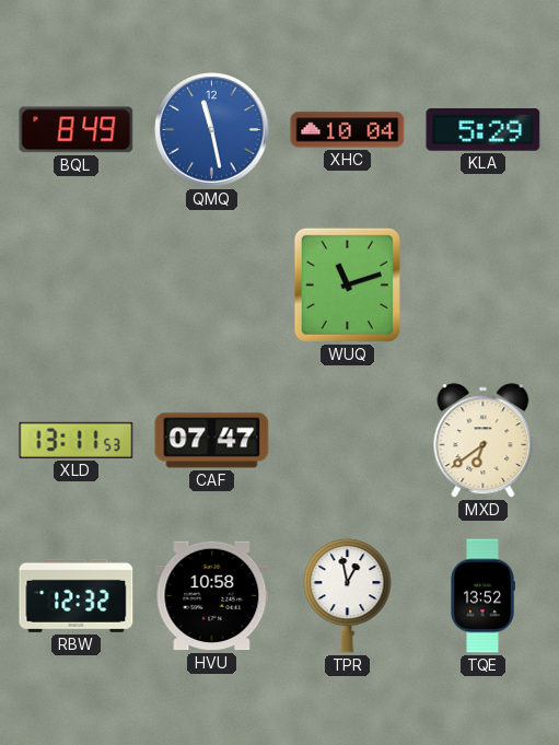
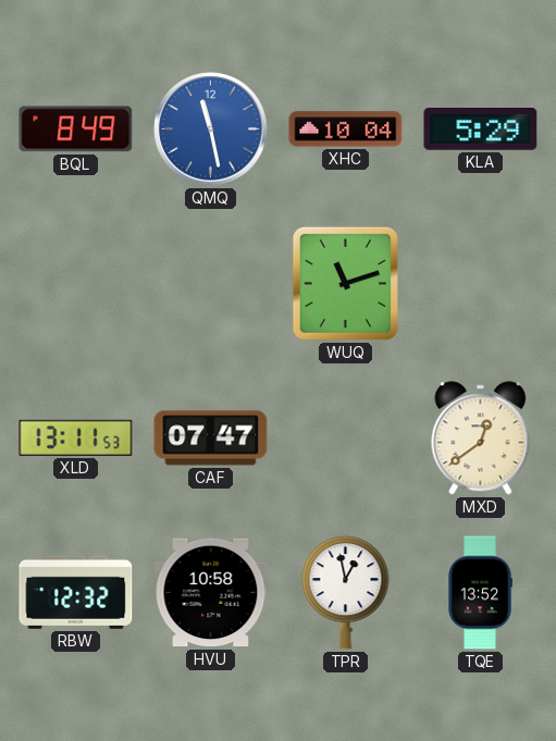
MXD: 6:39 -> 12:39
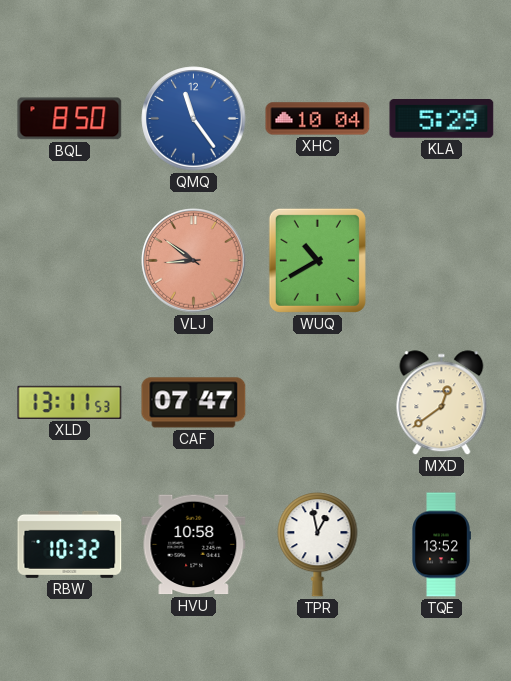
BQL: 8:49 -> 8:50
QMQ: 11:28 -> 11:24
VLJ: none -> 8:51
WUQ: 11:12 -> 10:40
RBW: 12:32 -> 10:32
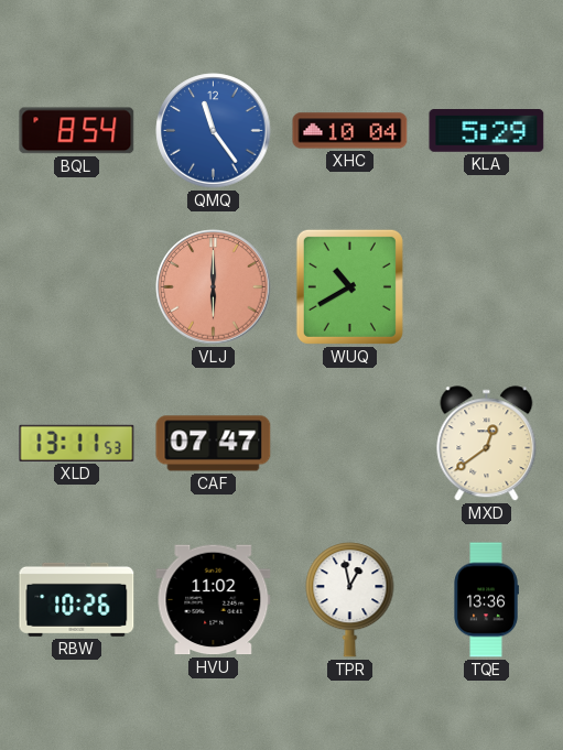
BQL: 8:50 -> 8:54
VLJ: 8:51 -> 6:00
RBW: 10:32 -> 10:26
HVU: 10:58 -> 11:02
TQE: 13:52 -> 13:36
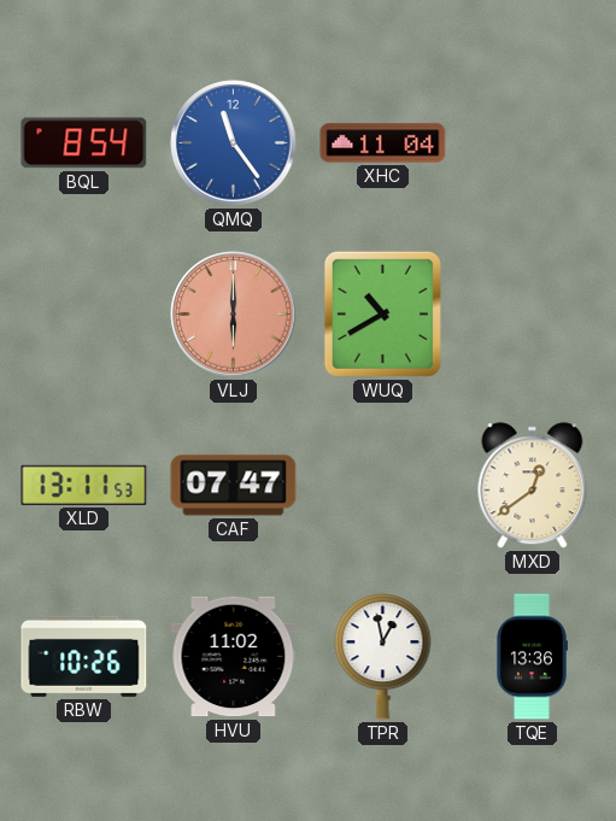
XHC: 10:04 -> 11:04
KLA: 5:29 -> none
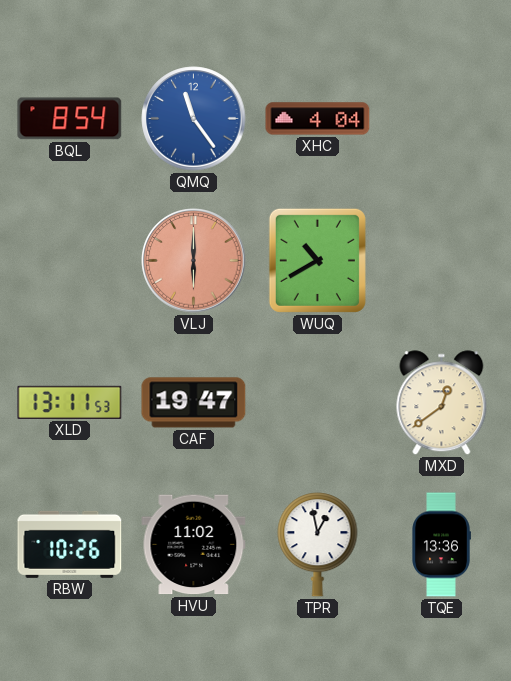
XHC: 11:04 -> 4:04
CAF: 07:47 -> 19:47
